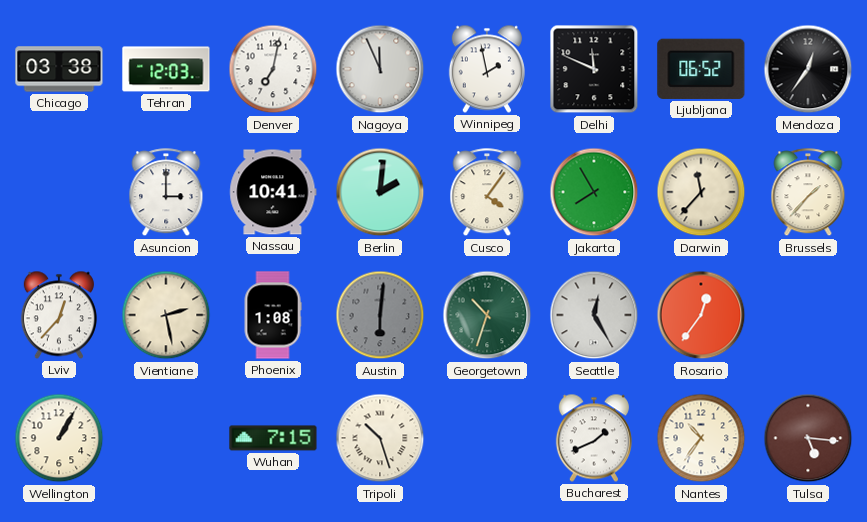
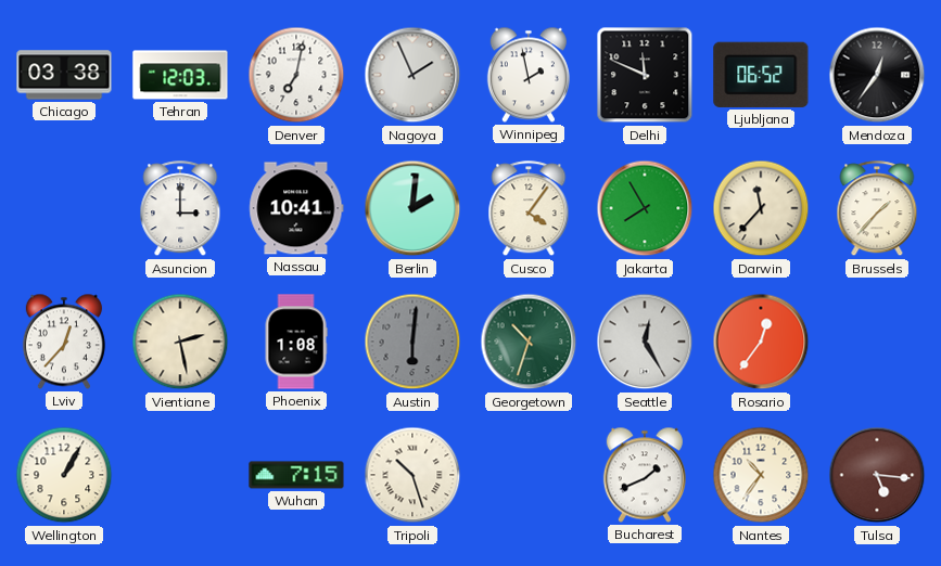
Nagoya: 11:56 -> 1:56
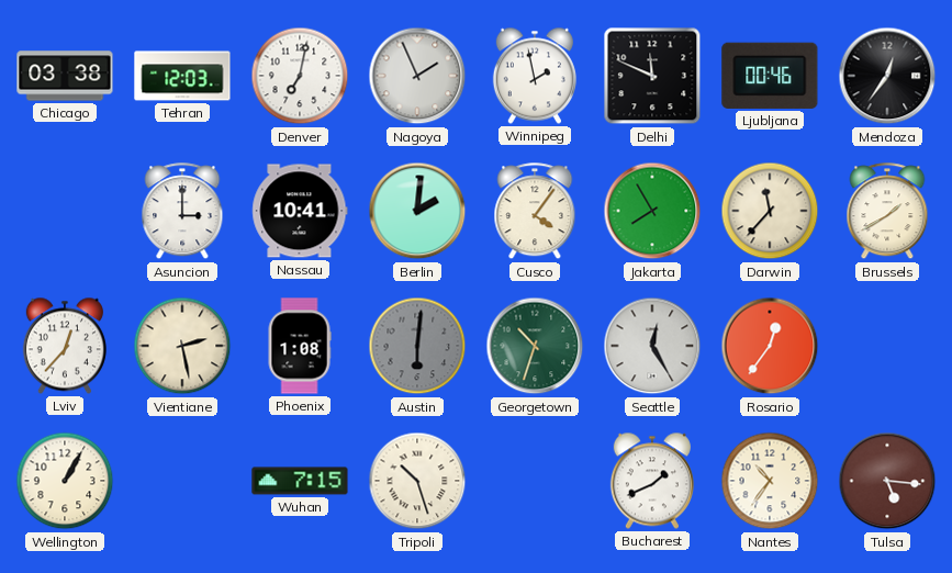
Ljubljana: 06:52 -> 00:46
Brussels: 1:37 -> 1:40
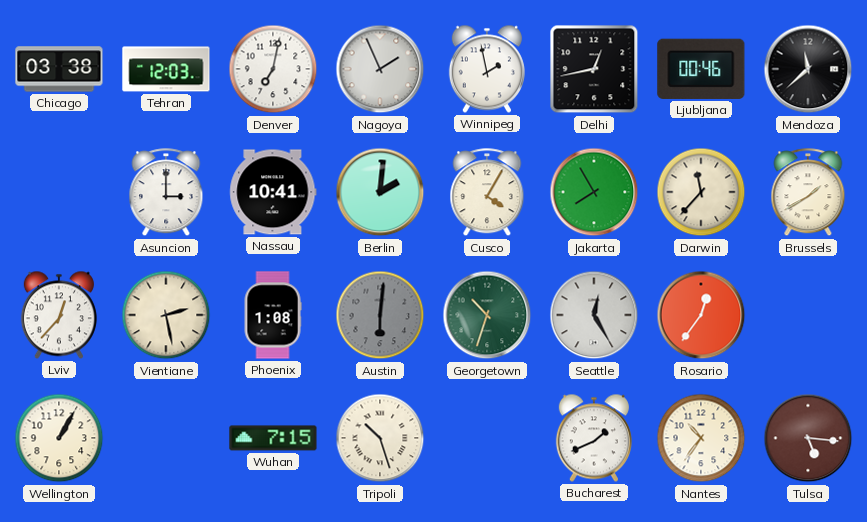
Delhi: 11:49 -> 12:43
Mendoza: 12:36 -> 11:38
Cusco: 4:06 -> 4:05
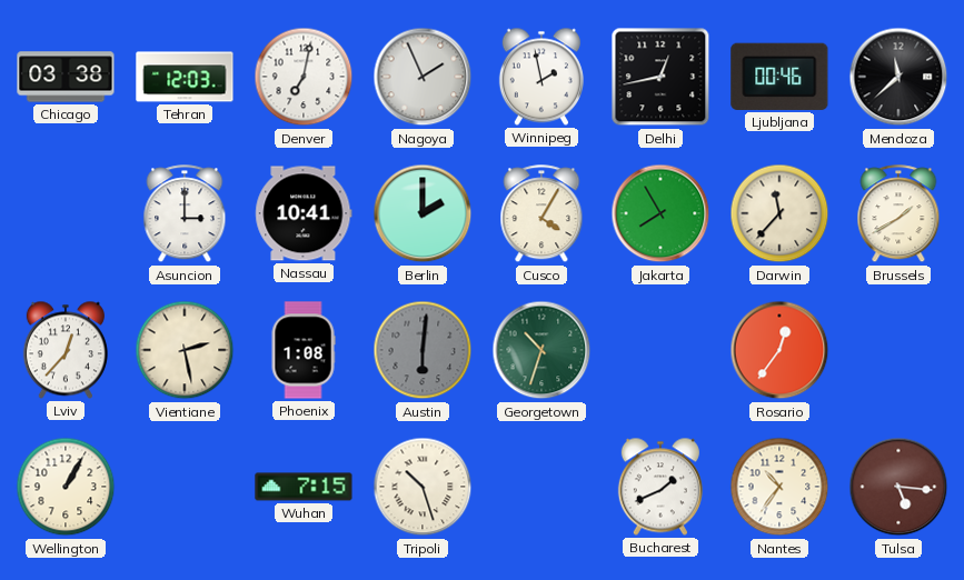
Berlin: 2:01 -> 2:00
Seattle: 12:25 -> none
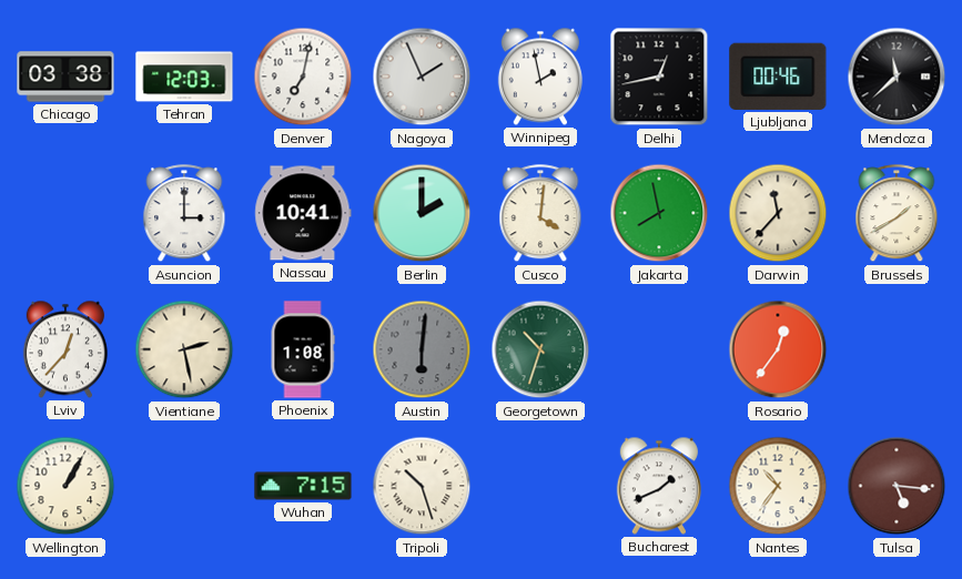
Cusco: 4:05 -> 4:01
Jakarta: 7:55 -> 7:58
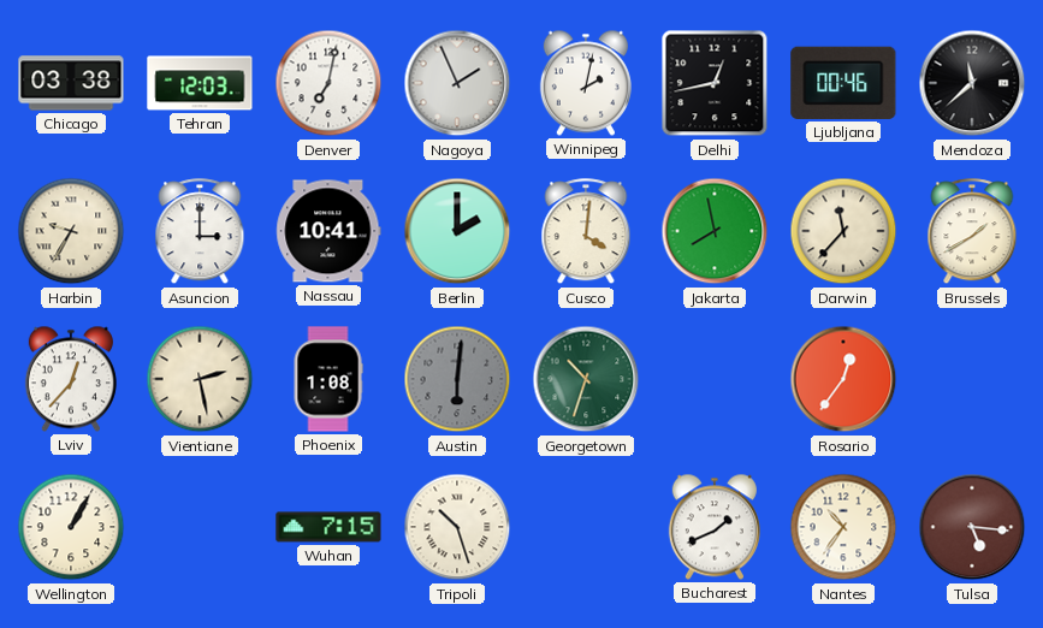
Winnipeg: 1:58 -> 2:02
Harbin: none -> 9:35
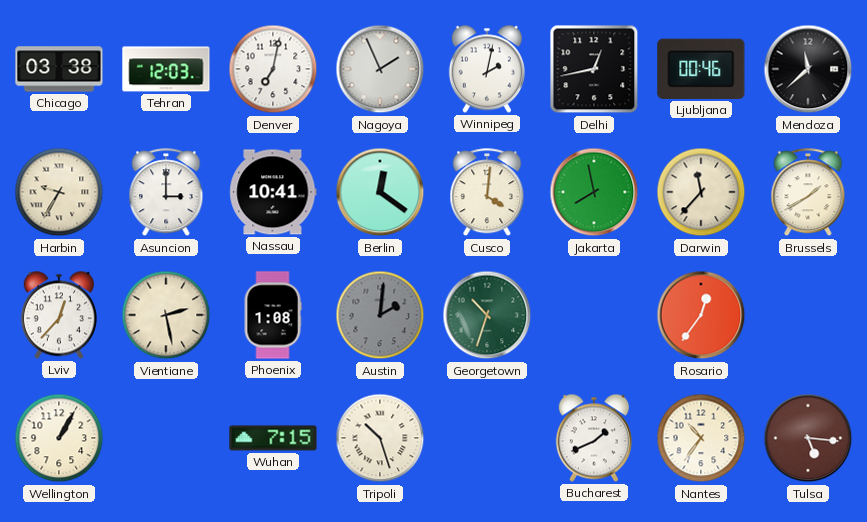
Berlin: 2:00 -> 12:21
Austin: 6:01 -> 2:01
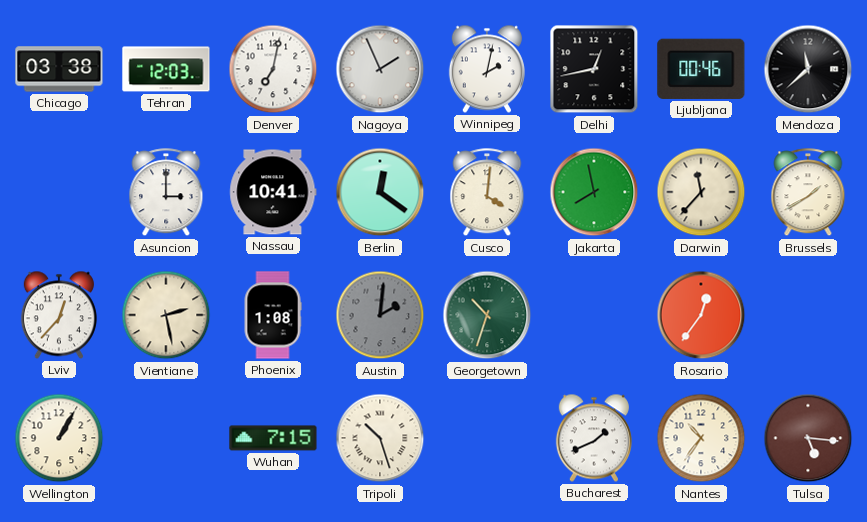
Harbin: 9:35 -> none
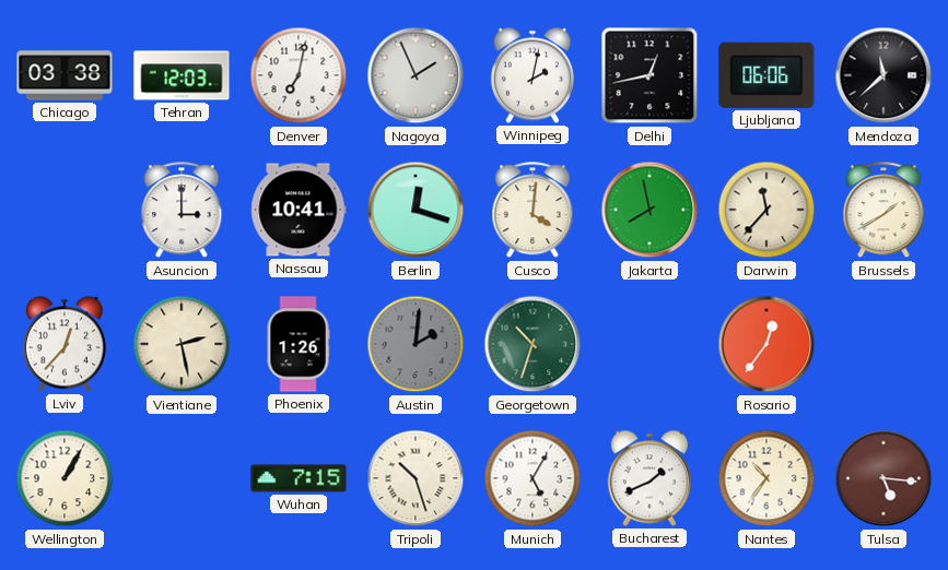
Ljubljana: 00:46 -> 06:06
Berlin: 12:21 -> 12:18
Phoenix: 1:08 -> 1:26
Munich: none -> 5:05
